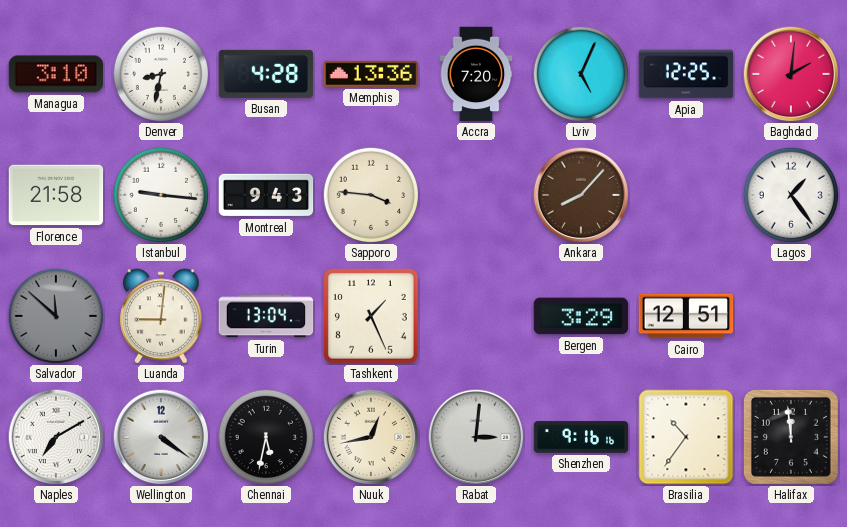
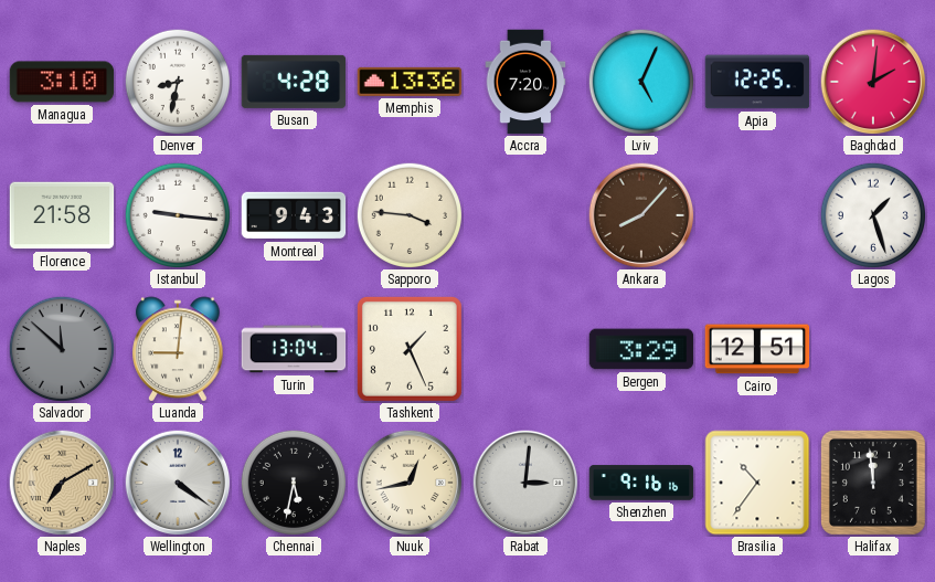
Lagos: 1:24 -> 1:27
Naples dial: white -> champagne
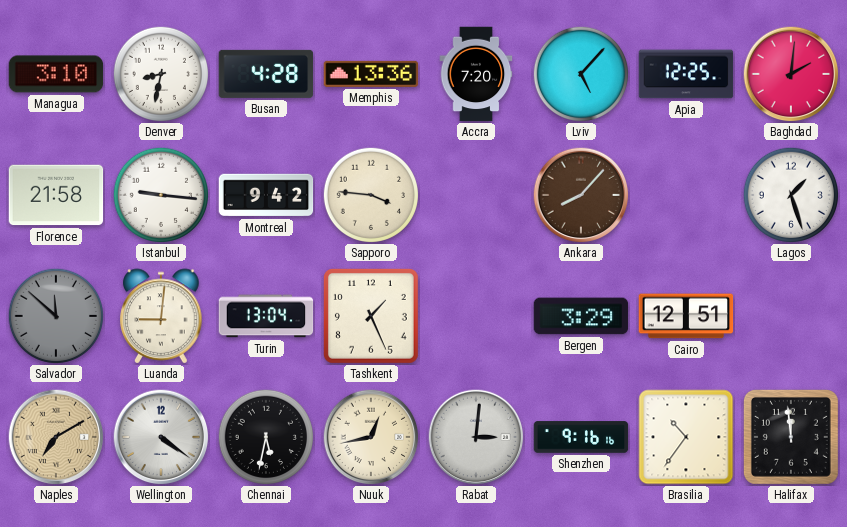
Lviv: 5:04 -> 5:07
Montreal: 9:43 -> 9:42
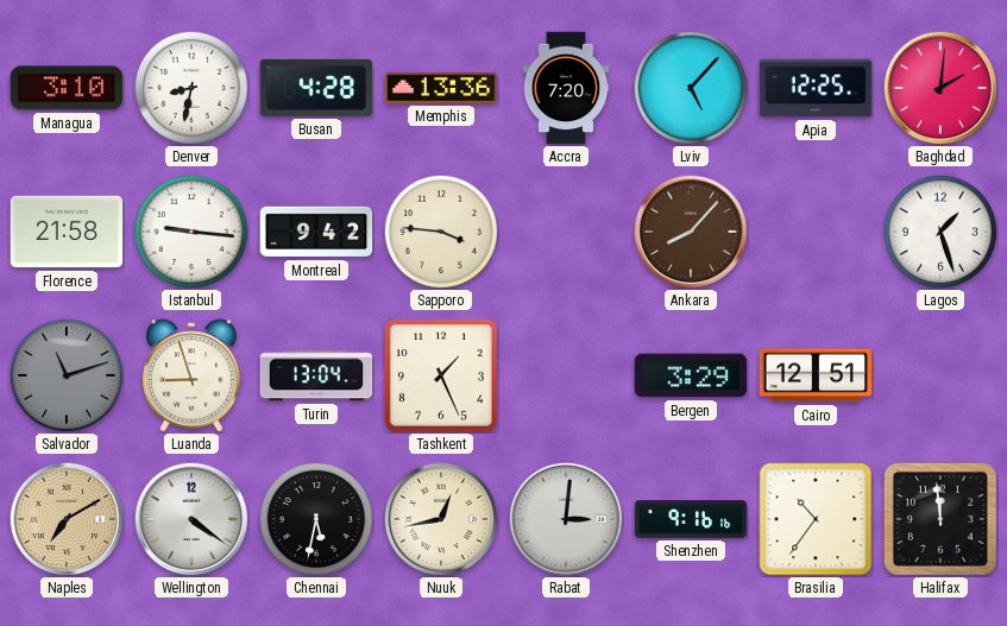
Salvador: 11:52 -> 11:12
Luanda: 9:01 -> 8:57
